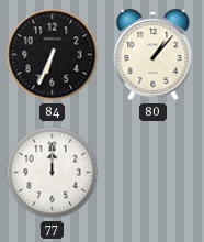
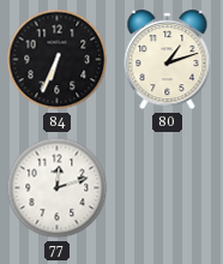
80: 1:07 -> 1:12
77: 12:00 -> 12:12
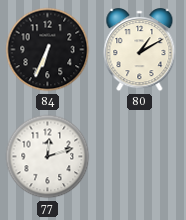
80: 1:12 -> 1:10
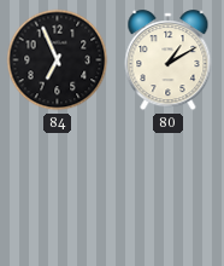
84: 6:34 -> 6:56
77: 12:12 -> none
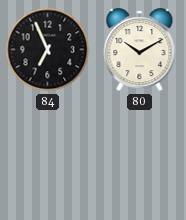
80: 1:10 -> 10:10
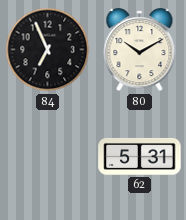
62: none -> 5:31
